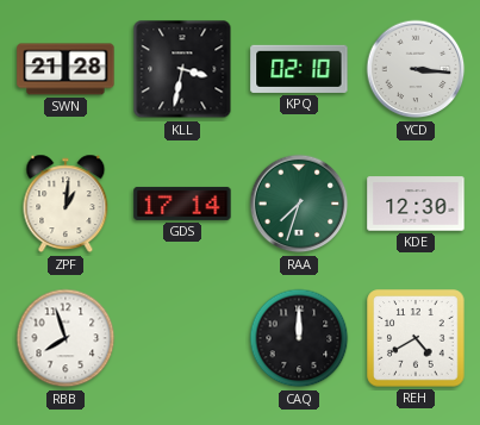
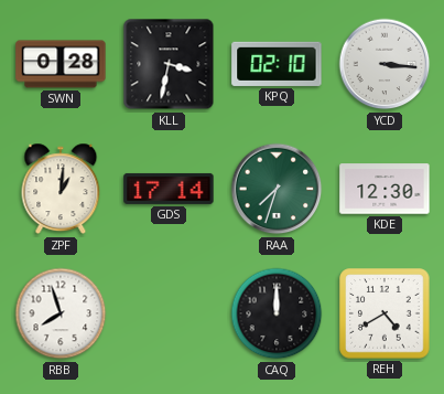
SWN: 21:28 -> 0:28
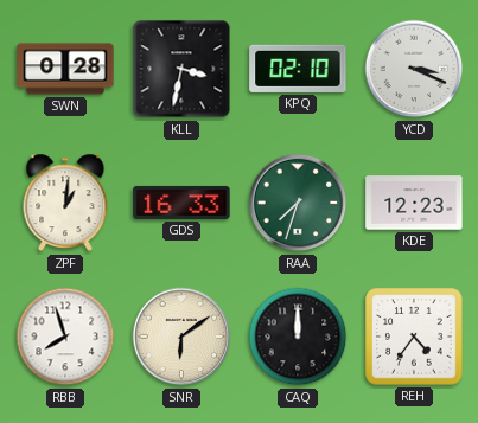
YCD: 3:16 -> 3:19
GDS: 17:14 -> 16:33
KDE: 12:30 -> 12:23
SNR: none -> 6:09
REH: 4:40 -> 4:36
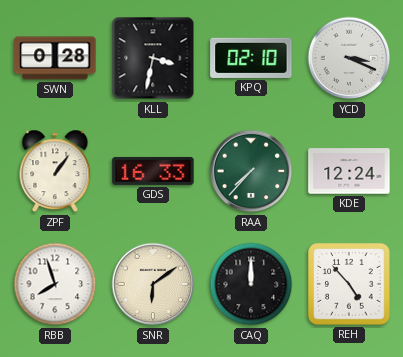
ZPF: 1:01 -> 1:06
RAA: 7:33 -> 7:37
KDE: 12:23 -> 12:24
REH: 4:36 -> 4:53
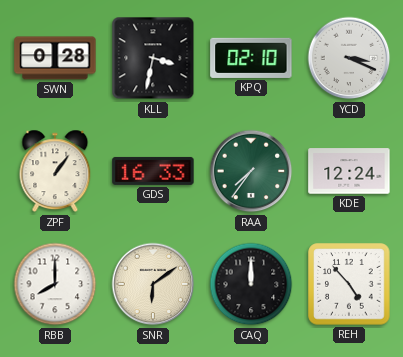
RAA: 7:37 -> 7:36
RBB: 7:57 -> 8:00
